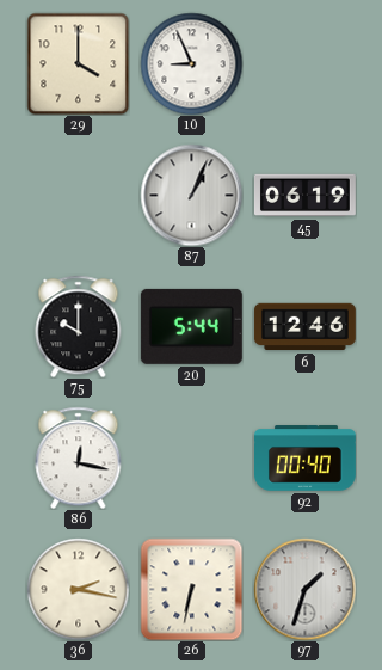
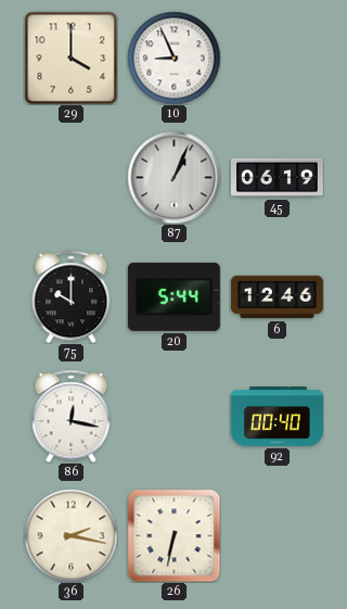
97: 1:33 -> none
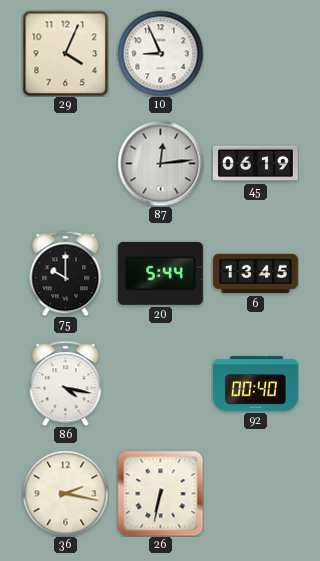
29: 4:00 -> 4:04
87: 1:04 -> 12:14
6: 12:46 -> 13:45
86: 12:17 -> 4:17
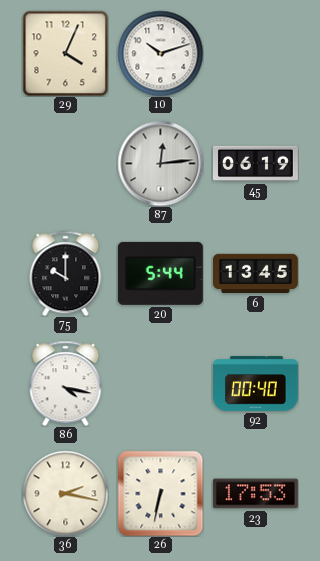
10: 8:56 -> 10:12
23: none -> 17:53
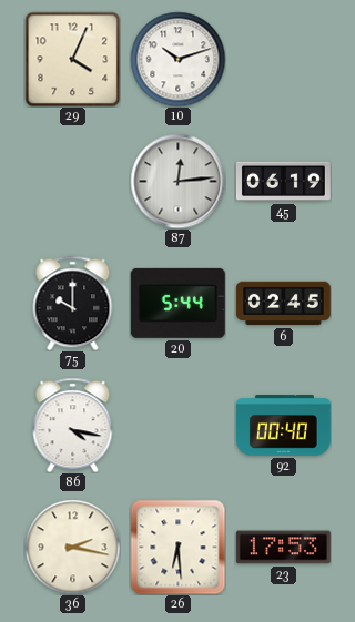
6: 13:45 -> 02:45
26: 6:32 -> 6:29
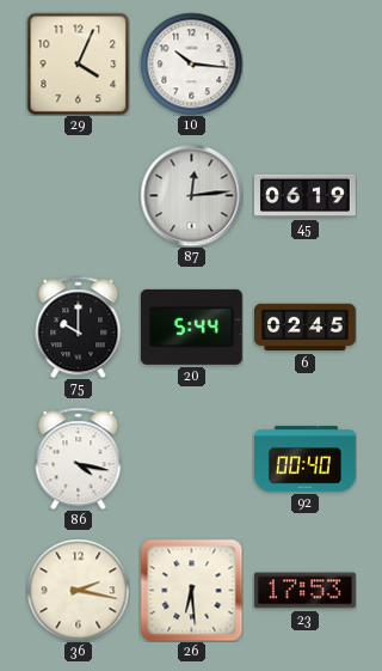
10: 10:12 -> 10:16
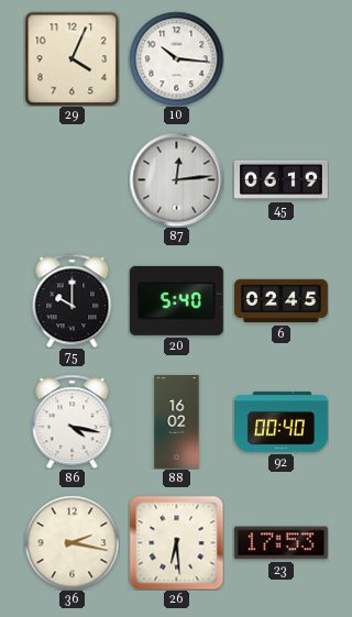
20: 5:44 -> 5:40
88: none -> 16:02
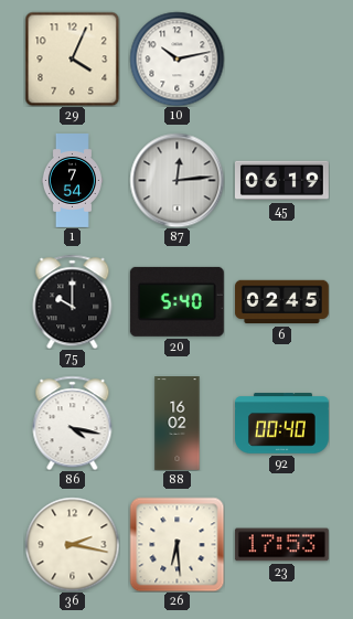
10: 10:16 -> 10:13
1: none -> 7:54
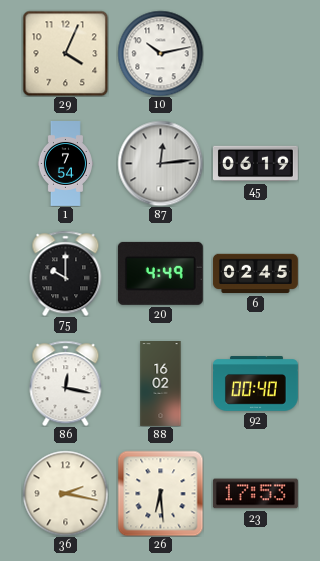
20: 5:40 -> 4:49
86: 4:17 -> 12:17
